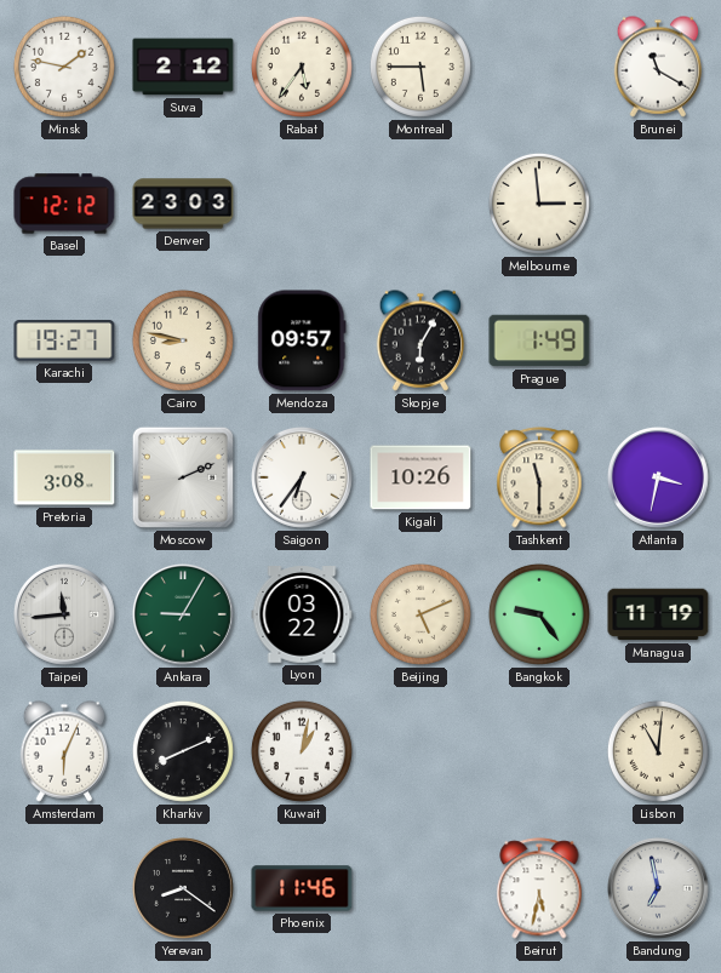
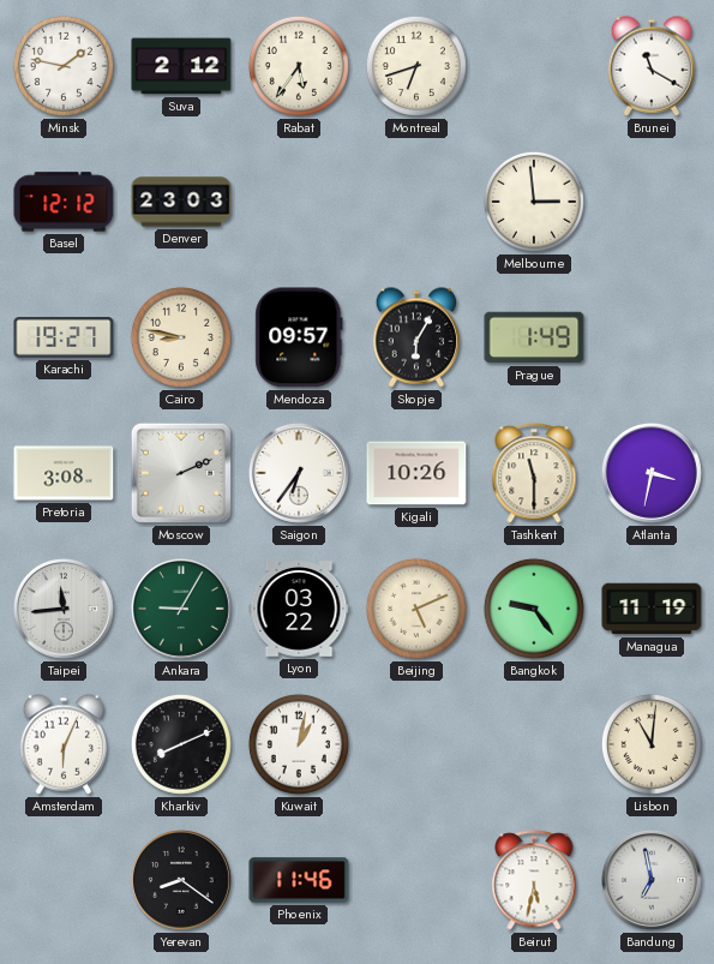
Montreal: 5:45 -> 6:42
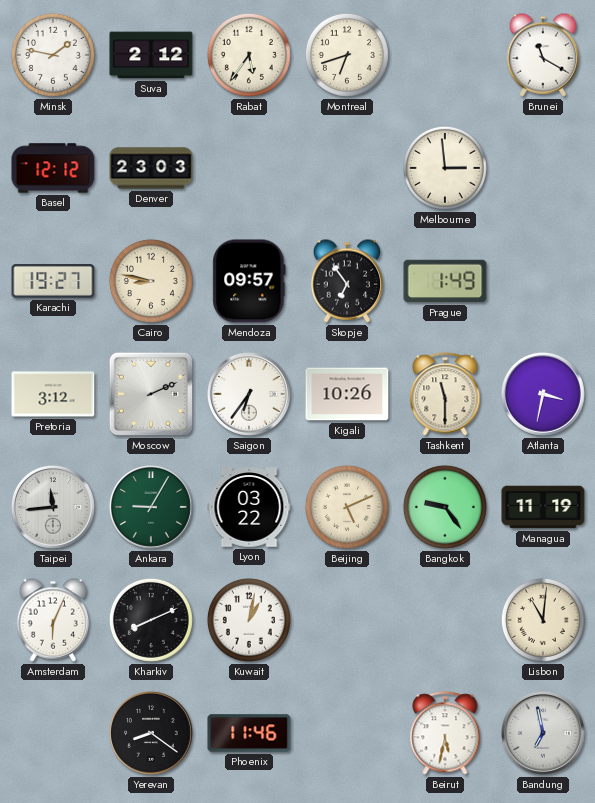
Skopje: 6:05 -> 6:54
Pretoria: 3:08 -> 3:12
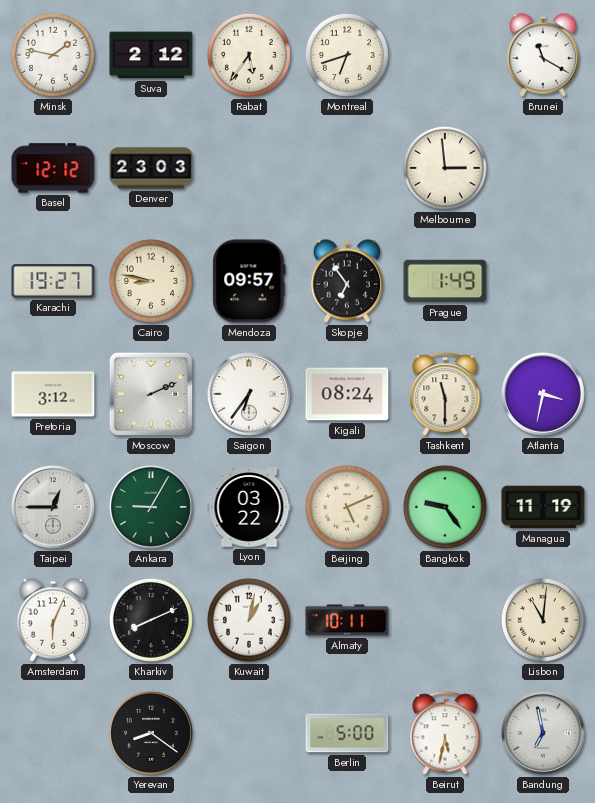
Kigali: 10:26 -> 08:24
Taipei: 11:44 -> 12:45
Almaty: none -> 10:11
Phoenix: 11:46 -> none
Berlin: none -> 5:00
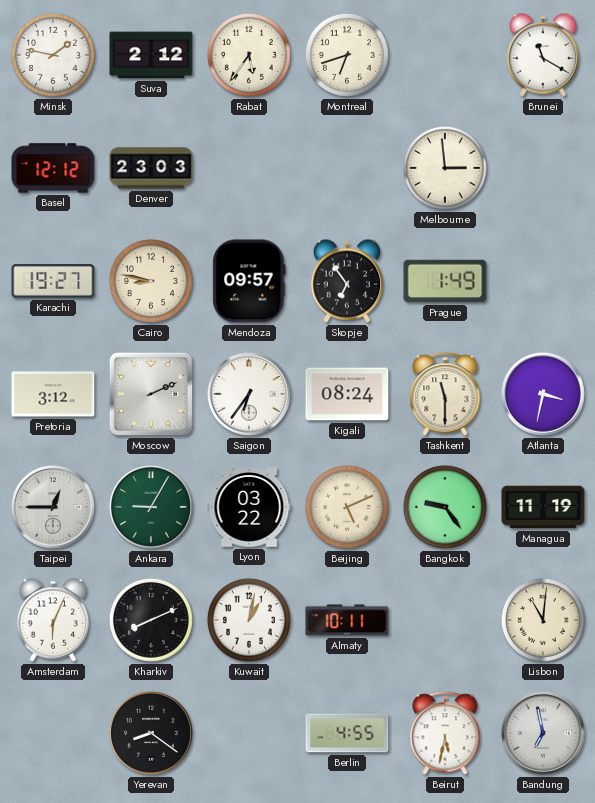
Berlin: 5:00 -> 4:55
